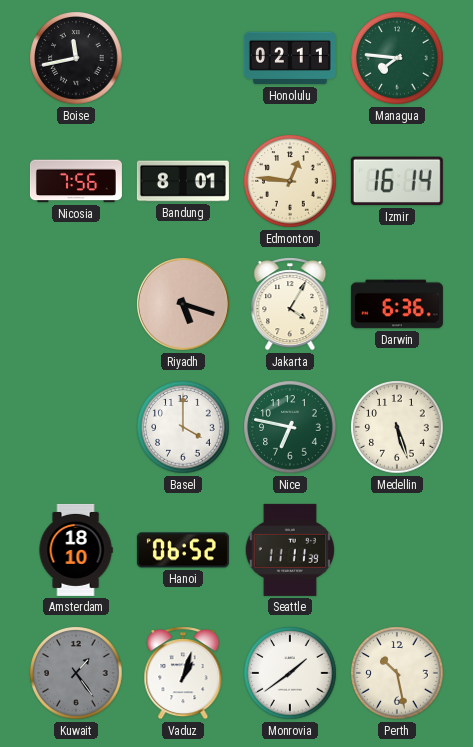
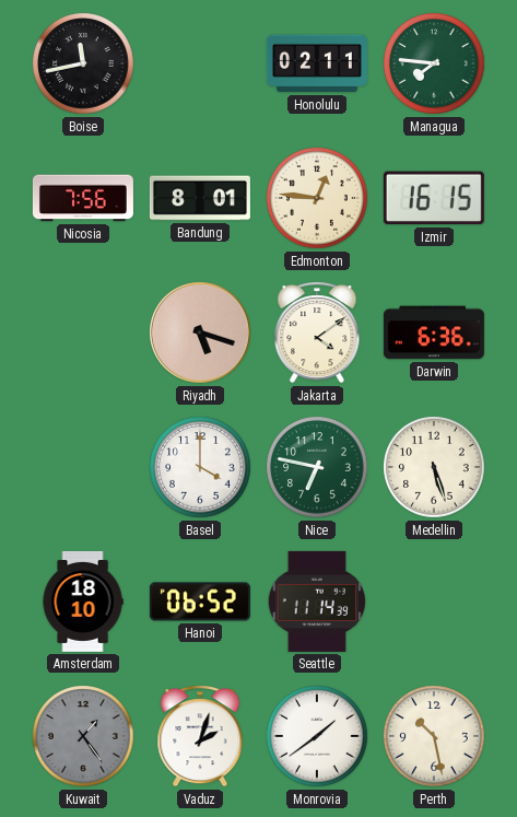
Izmir: 16:14 -> 16:15
Jakarta: 4:05 -> 4:09
Seattle: 11:11 -> 11:14
Vaduz: 1:03 -> 2:03
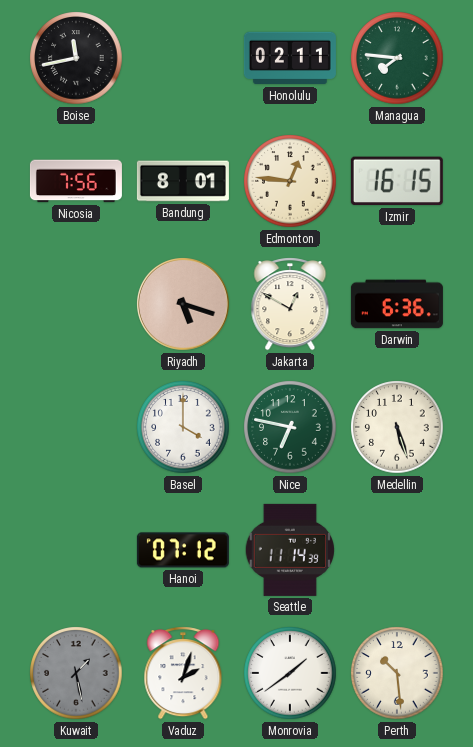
Jakarta: 4:09 -> 12:50
Amsterdam: 18:10 -> none
Hanoi: 06:52 -> 07:12
Kuwait: 1:24 -> 1:28
Perth: 10:28 -> 10:29
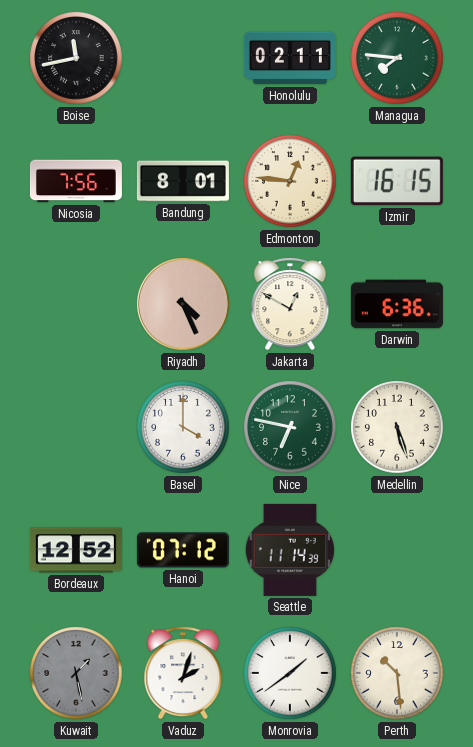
Riyadh: 5:18 -> 4:26
Bordeaux: none -> 12:52
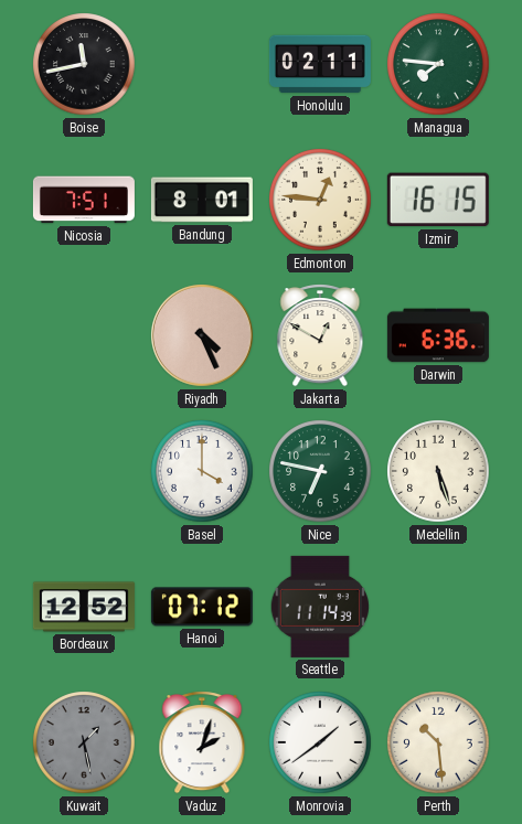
Nicosia: 7:56 -> 7:51
